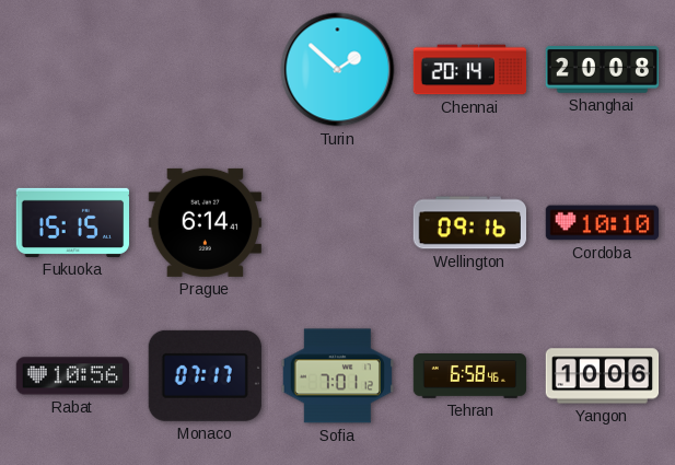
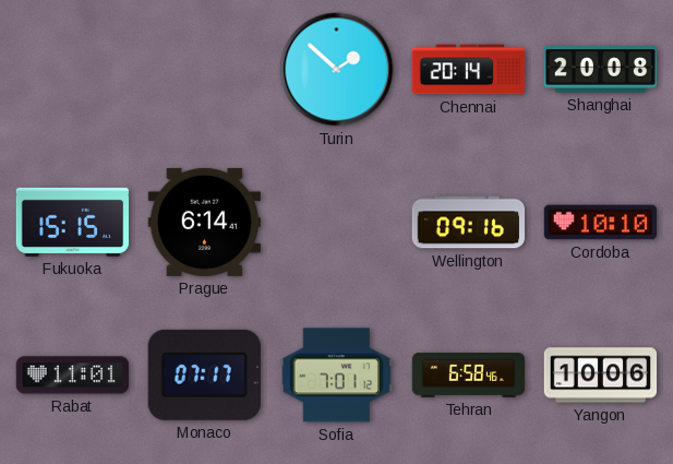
Rabat: 10:56 -> 11:01
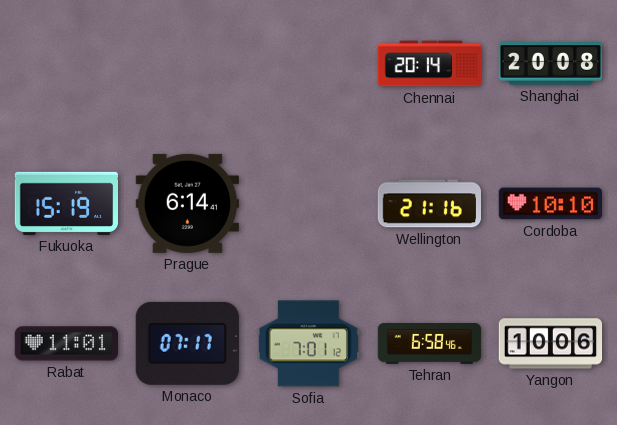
Turin: 1:52 -> none
Fukuoka: 15:15 -> 15:19
Wellington: 09:16 -> 21:16
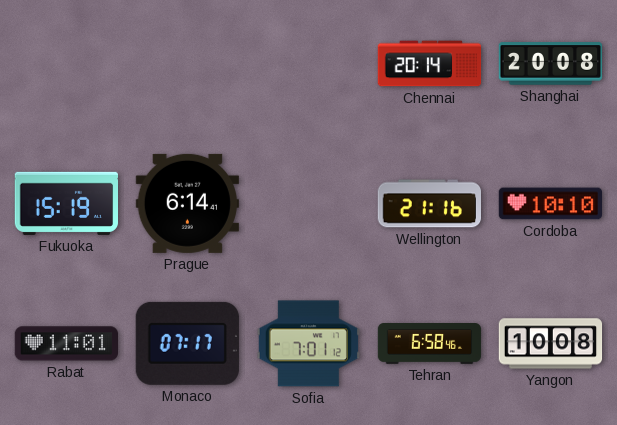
Yangon: 10:06 -> 10:08
